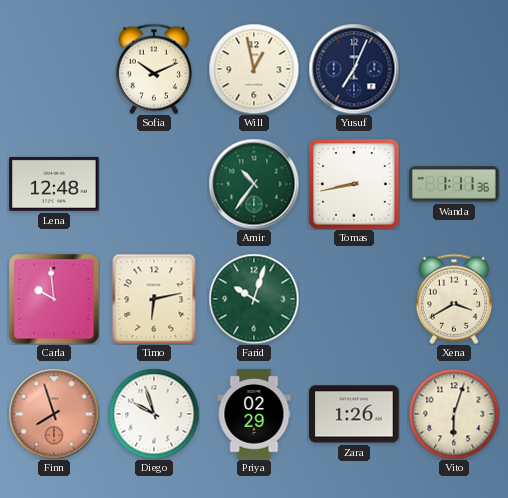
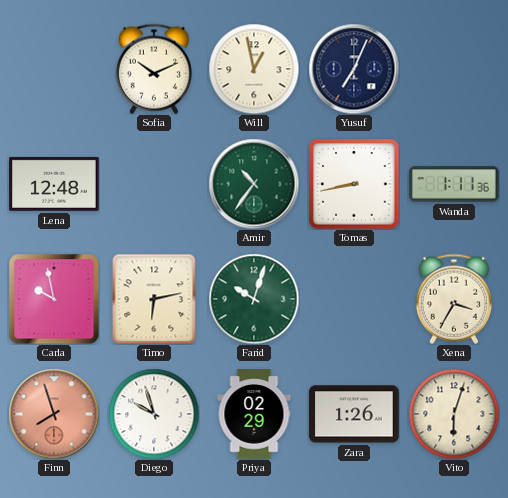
Carla: 9:59 -> 9:58
Xena: 3:40 -> 3:35
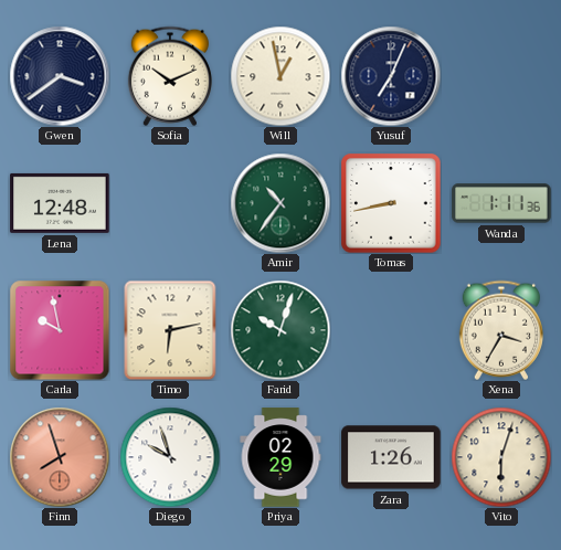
Gwen: none -> 3:39
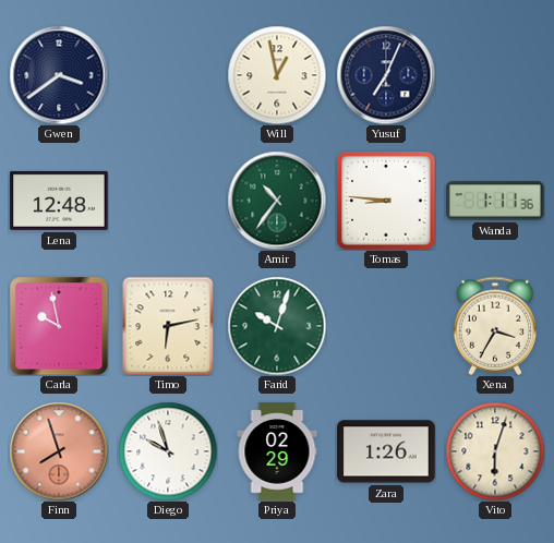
Sofia: 10:11 -> none
Tomas: 8:43 -> 8:46
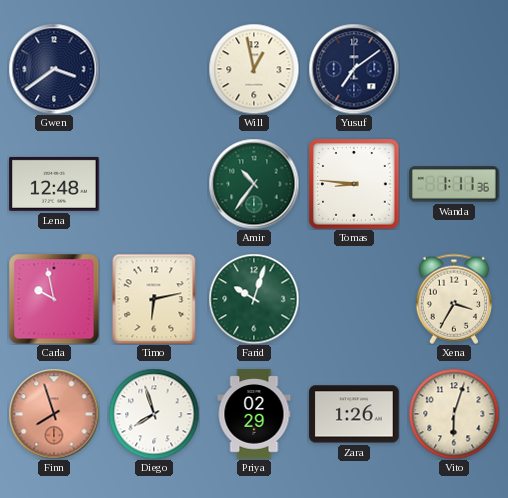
Yusuf: 7:04 -> 7:09
Diego: 9:57 -> 7:57
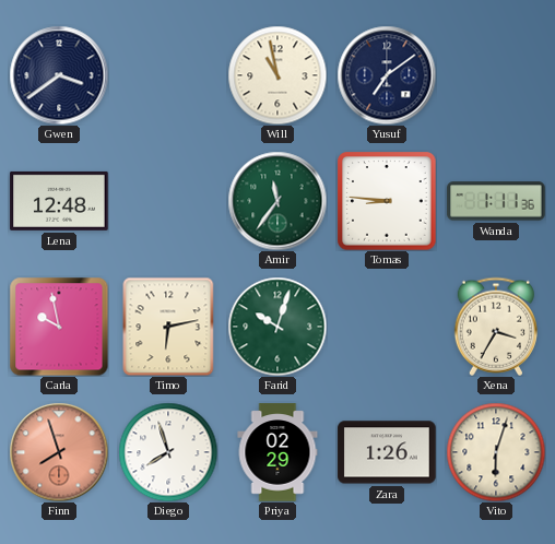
Will: 12:58 -> 10:58
Amir: 10:36 -> 11:36
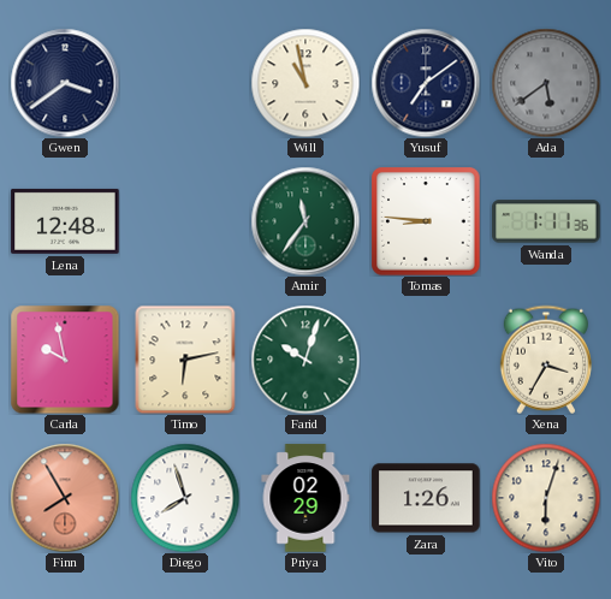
Ada: none -> 5:39
Finn: 7:57 -> 7:55
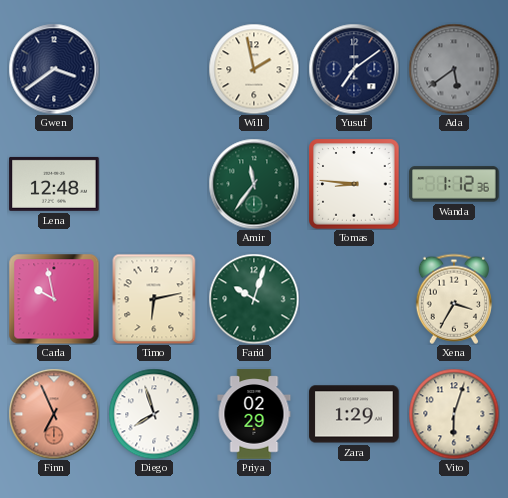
Will: 10:58 -> 1:58
Wanda: 1:11 -> 1:12
Finn: 7:55 -> 6:56
Zara: 1:26 -> 1:29
